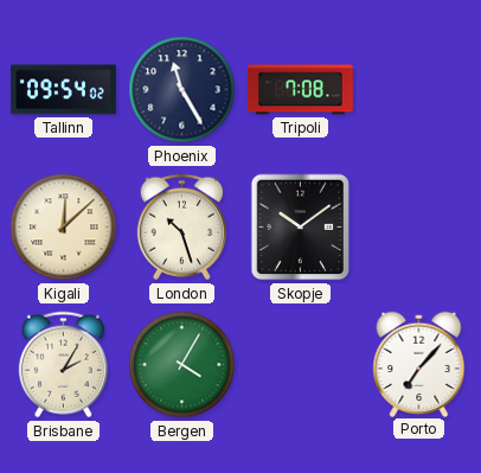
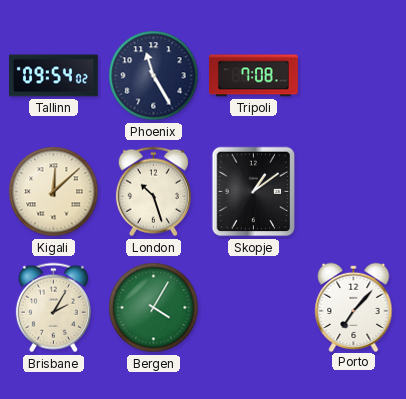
Skopje: 10:09 -> 1:09
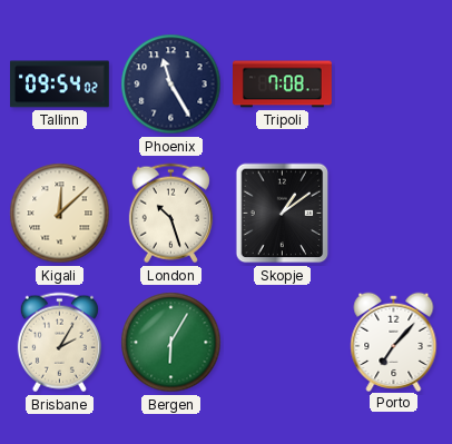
Bergen: 4:05 -> 6:05
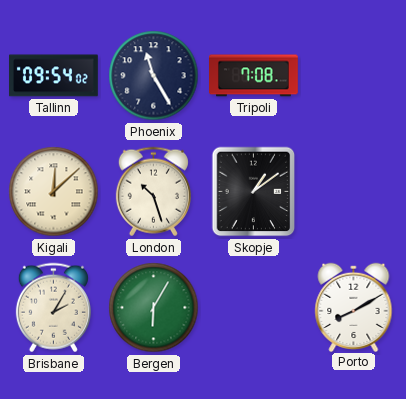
Porto: 7:07 -> 8:10
